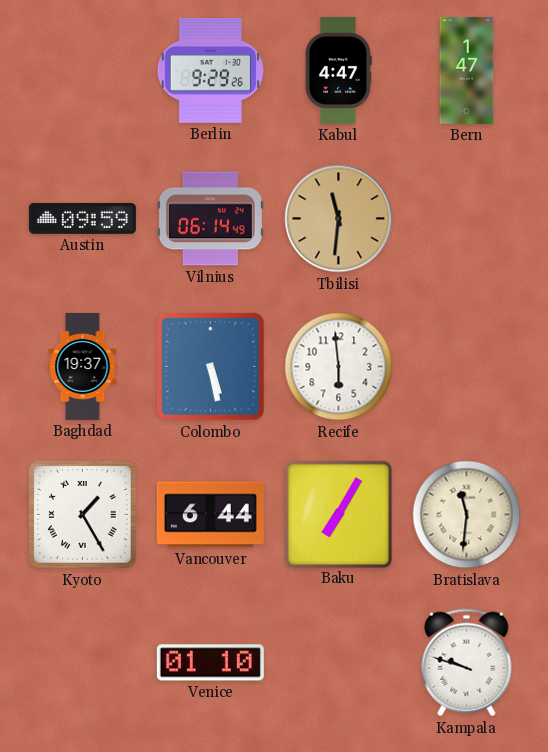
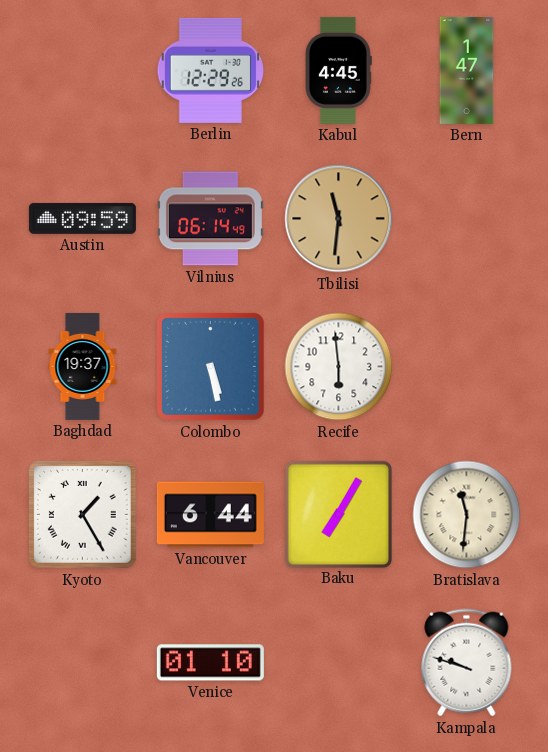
Berlin: 9:29 -> 12:29
Kabul: 4:47 -> 4:45
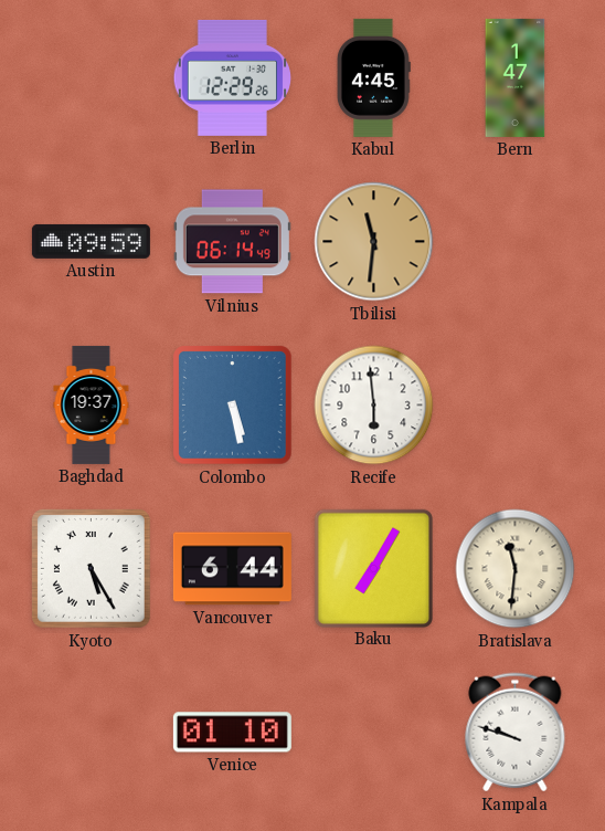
Kyoto: 1:25 -> 5:25
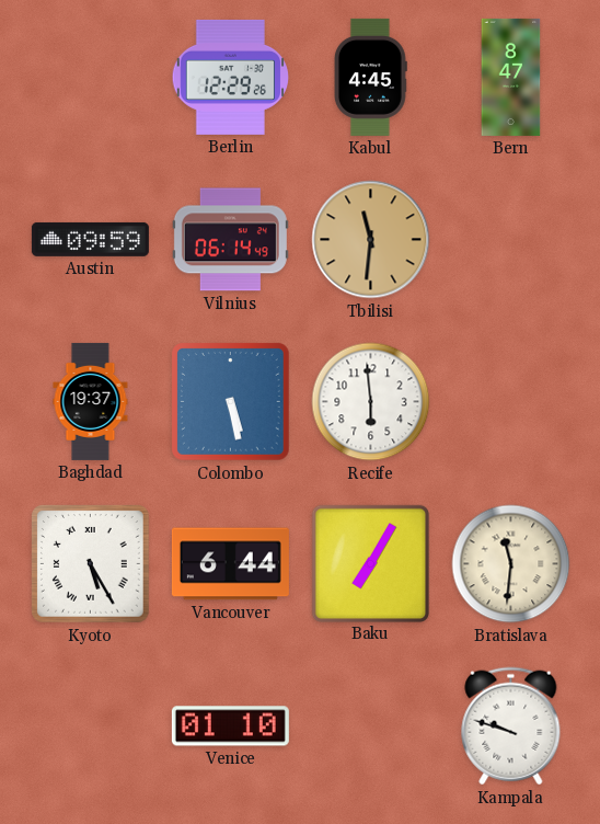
Bern: 1:47 -> 8:47
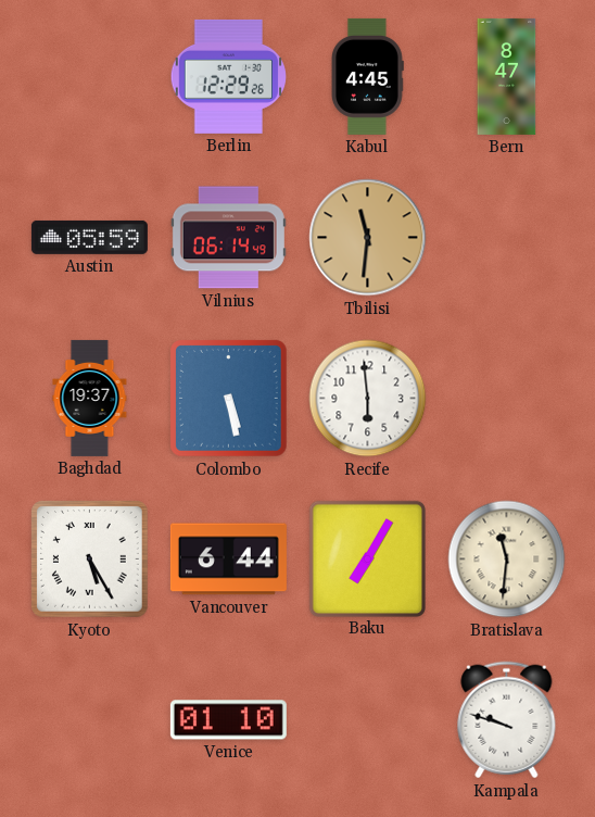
Austin: 09:59 -> 05:59
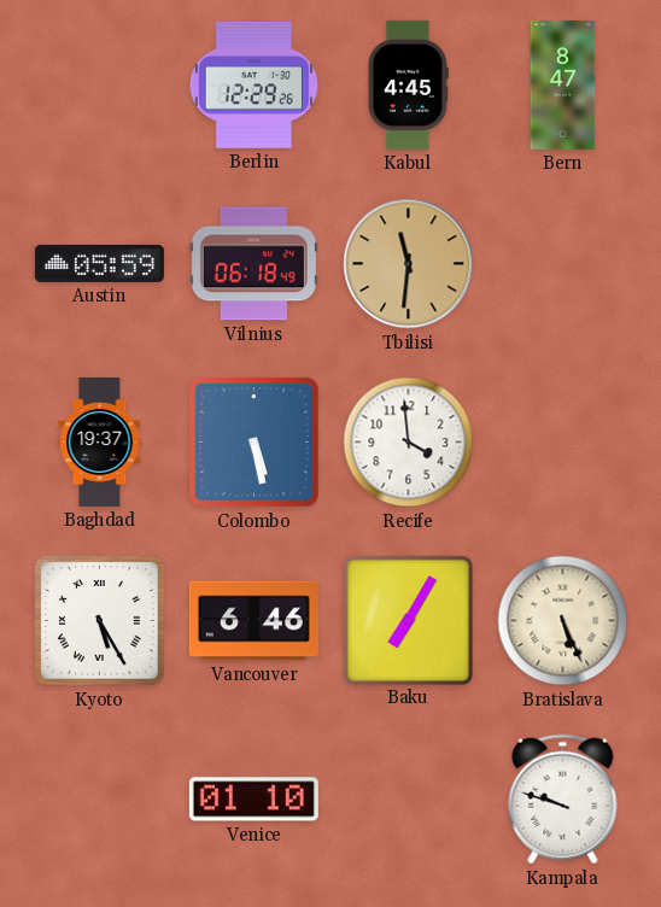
Vilnius: 06:14 -> 06:18
Recife: 5:59 -> 3:59
Vancouver: 6:44 -> 6:46
Bratislava: 11:31 -> 5:26
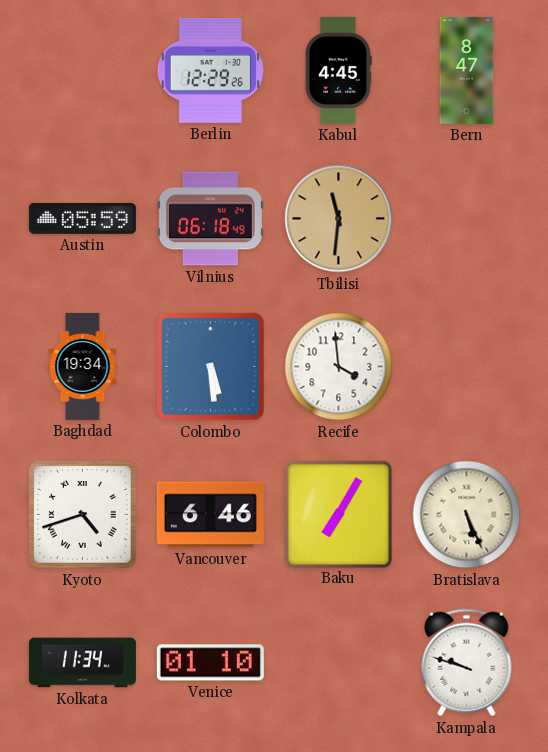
Baghdad: 19:37 -> 19:34
Colombo: 5:28 -> 5:29
Kyoto: 5:25 -> 4:42
Kolkata: none -> 11:34
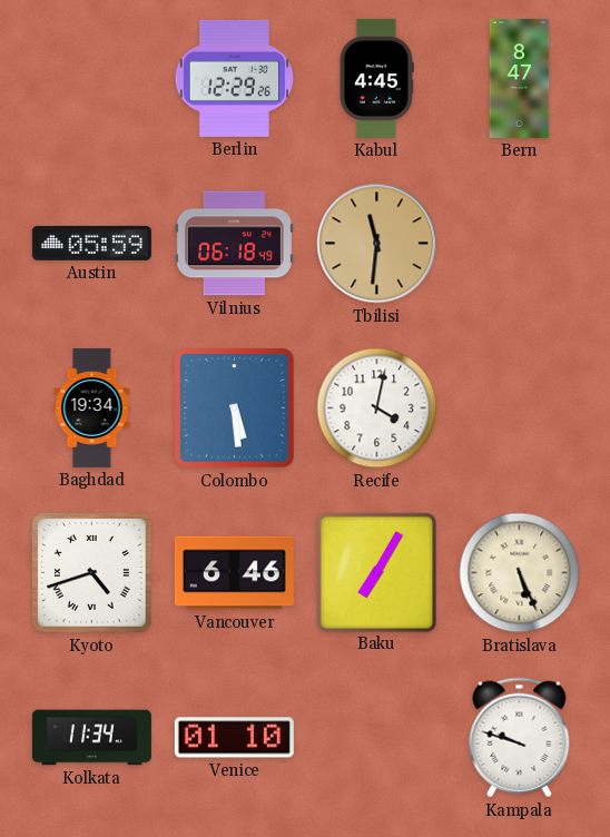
Recife: 3:59 -> 4:02
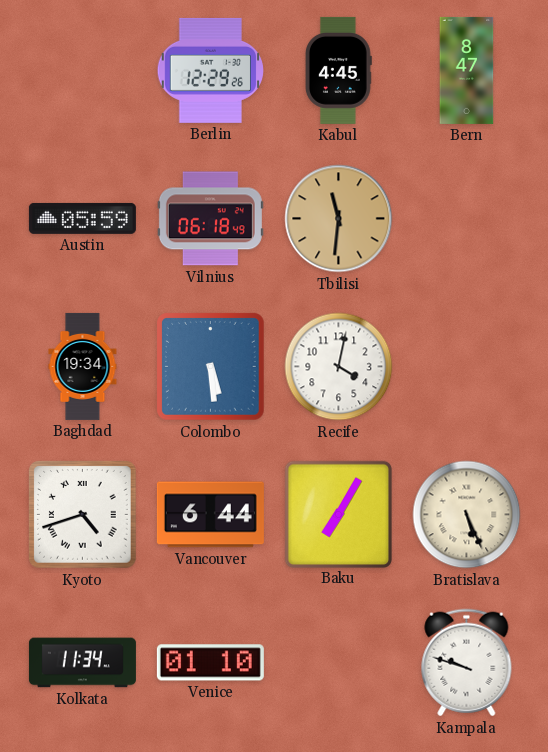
Vancouver: 6:46 -> 6:44
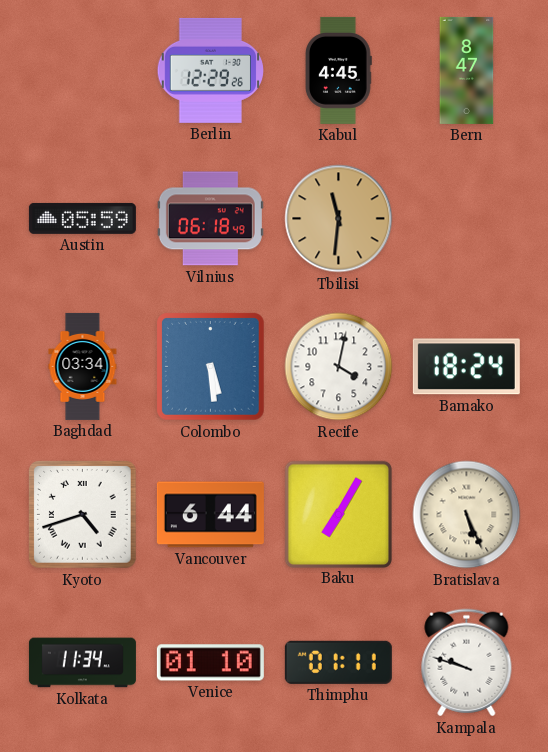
Baghdad: 19:34 -> 03:34
Bamako: none -> 18:24
Thimphu: none -> 01:11
